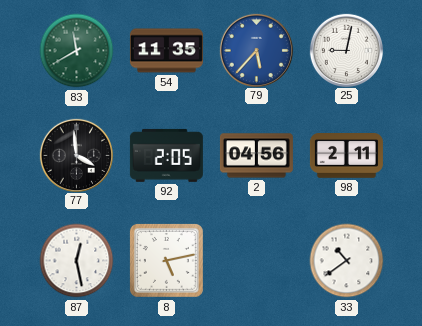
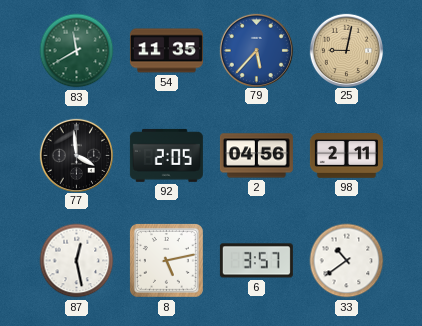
25 dial: white -> champagne
6: none -> 3:57
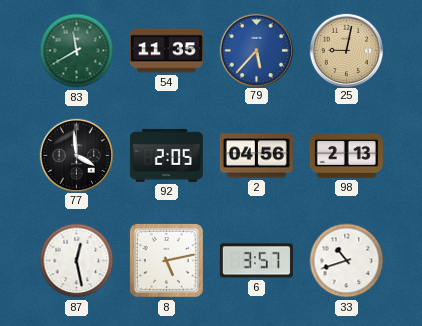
98: 2:11 -> 2:13
33: 10:39 -> 10:42
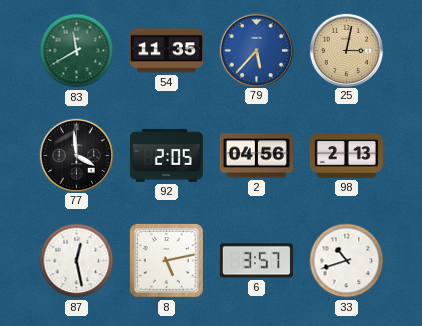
25: 9:02 -> 3:02
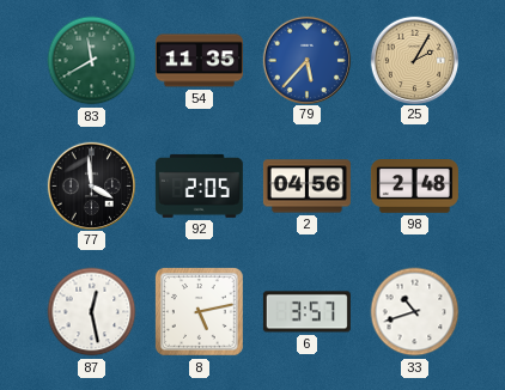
25: 3:02 -> 2:05
98: 2:13 -> 2:48
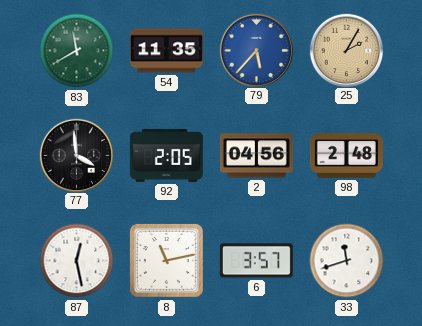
8: 5:13 -> 11:13
33: 10:42 -> 11:42
